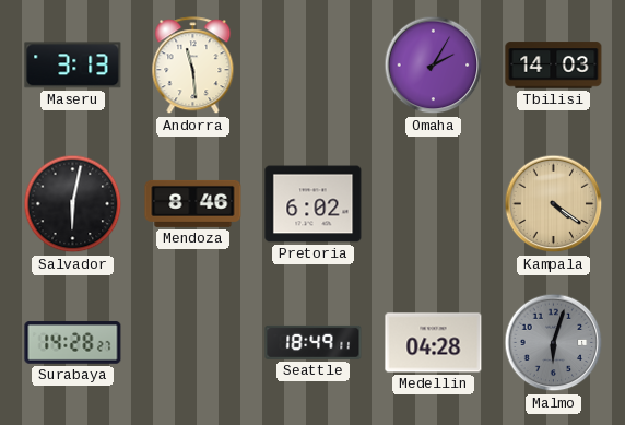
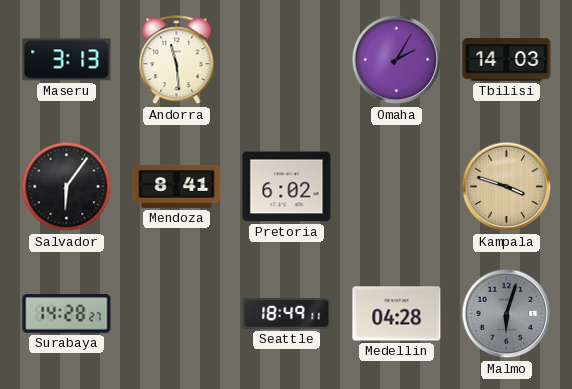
Salvador: 6:02 -> 6:06
Mendoza: 8:46 -> 8:41
Kampala: 4:21 -> 3:48
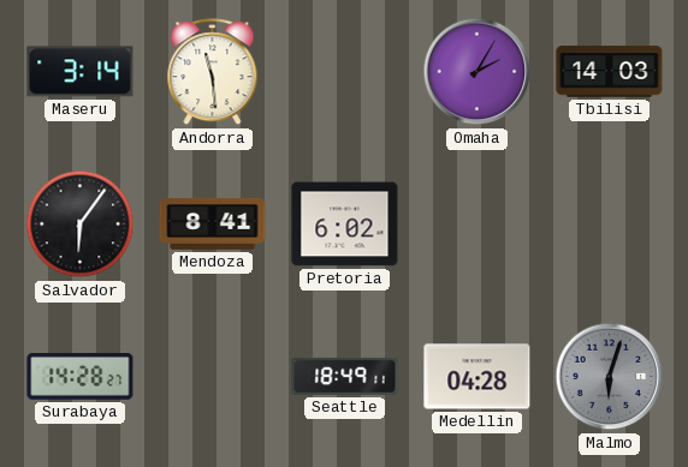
Maseru: 3:13 -> 3:14
Kampala: 3:48 -> none
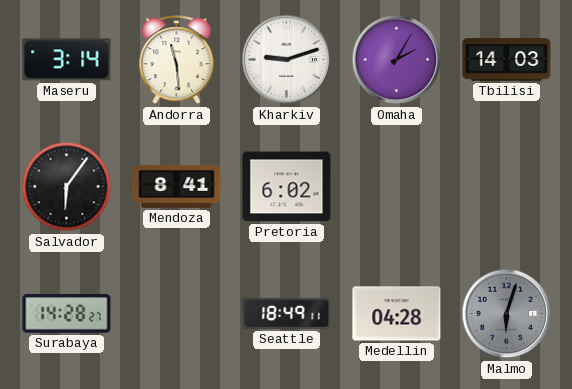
Kharkiv: none -> 9:12
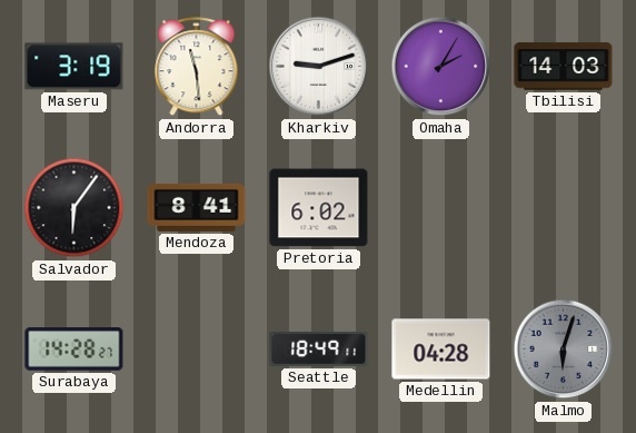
Maseru: 3:14 -> 3:19
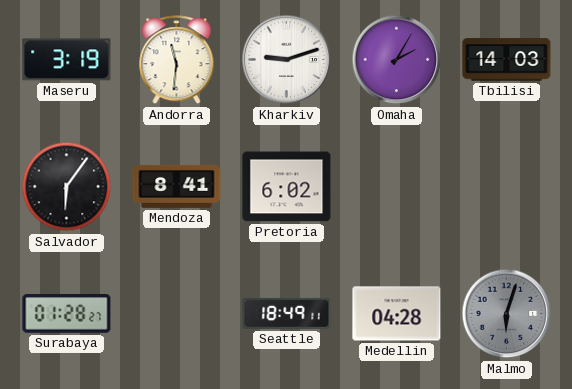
Andorra: 11:29 -> 11:31
Surabaya: 14:28 -> 01:28
